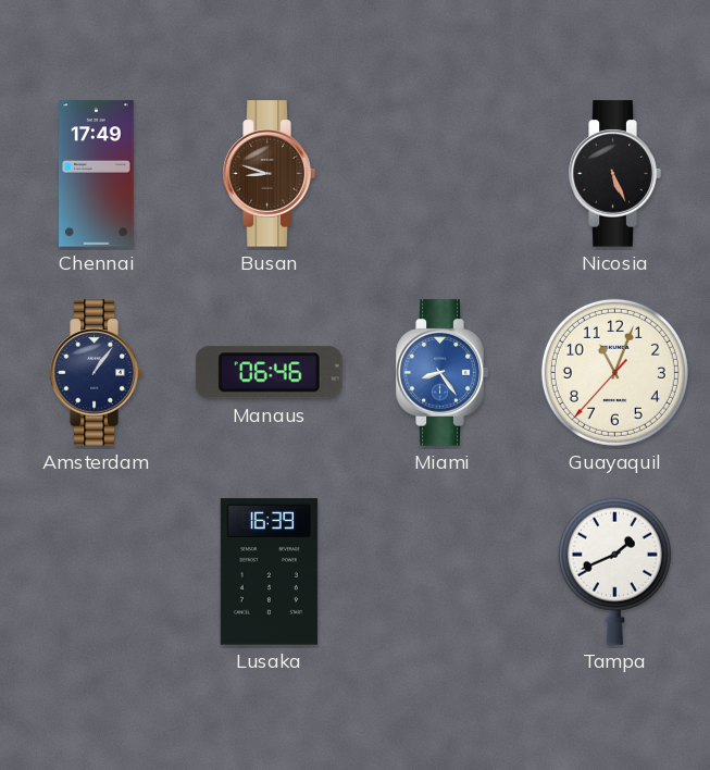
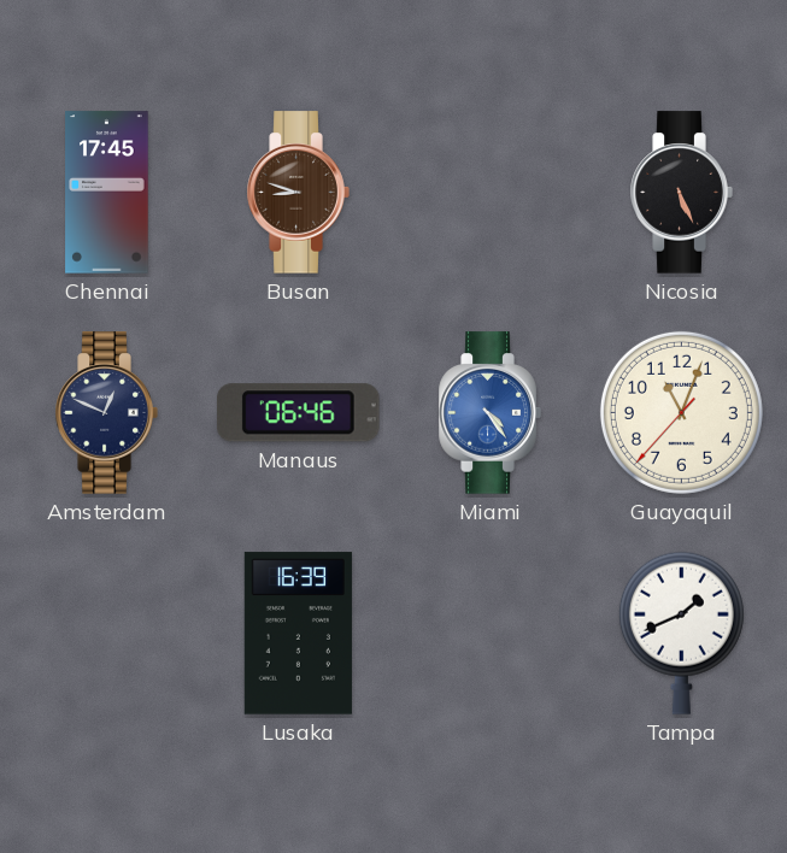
Chennai: 17:49 -> 17:45
Amsterdam: 1:06 -> 12:49
Miami: 8:24 -> 4:24
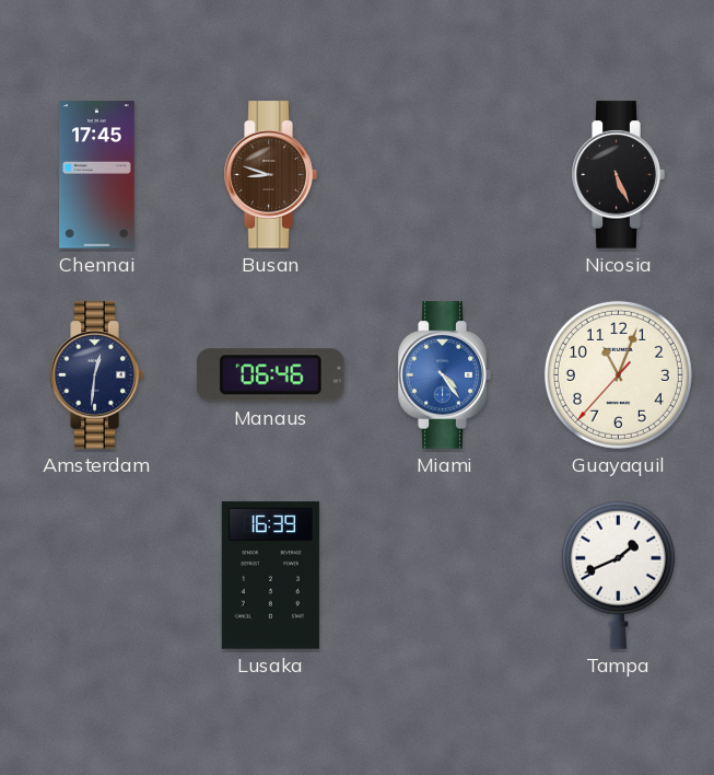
Amsterdam: 12:49 -> 12:31
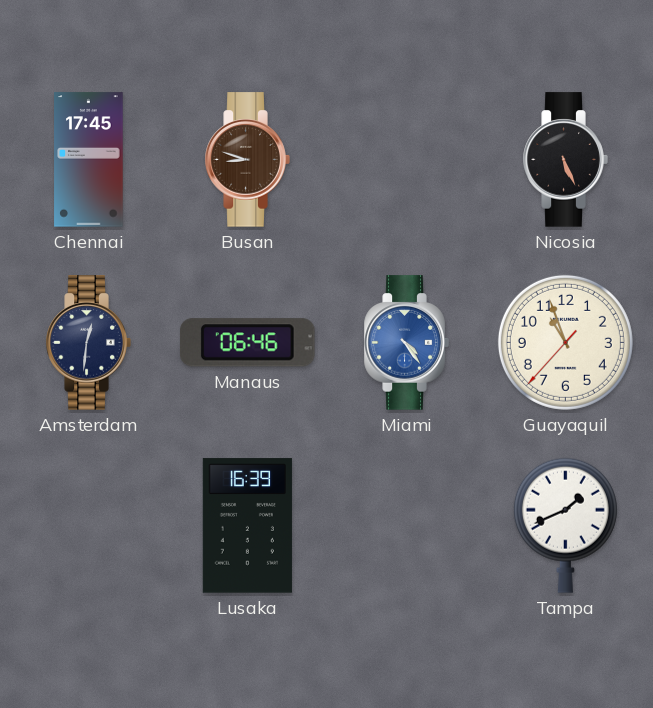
Guayaquil: 11:03 -> 10:56
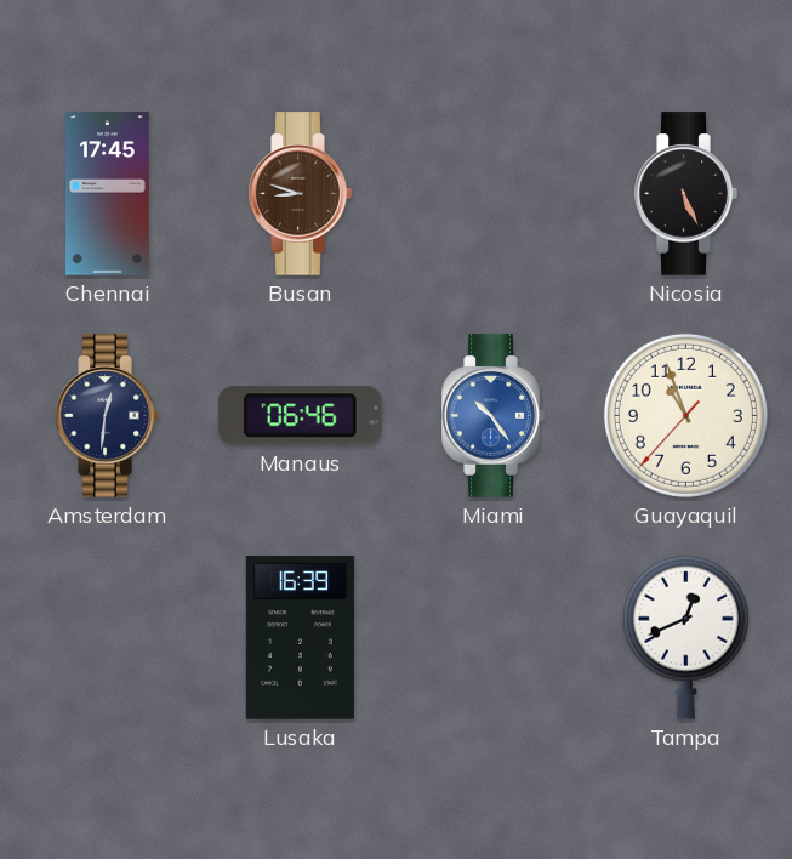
Miami: 4:24 -> 10:24
Tampa: 1:41 -> 12:41
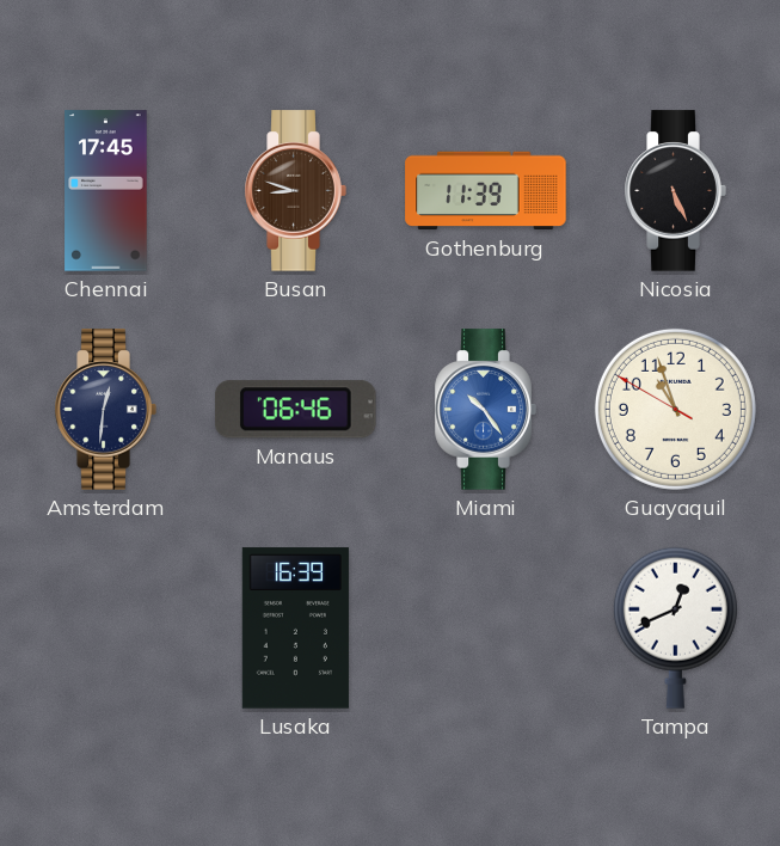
Gothenburg: none -> 11:39
Guayaquil: 10:56:37 -> 10:56:50
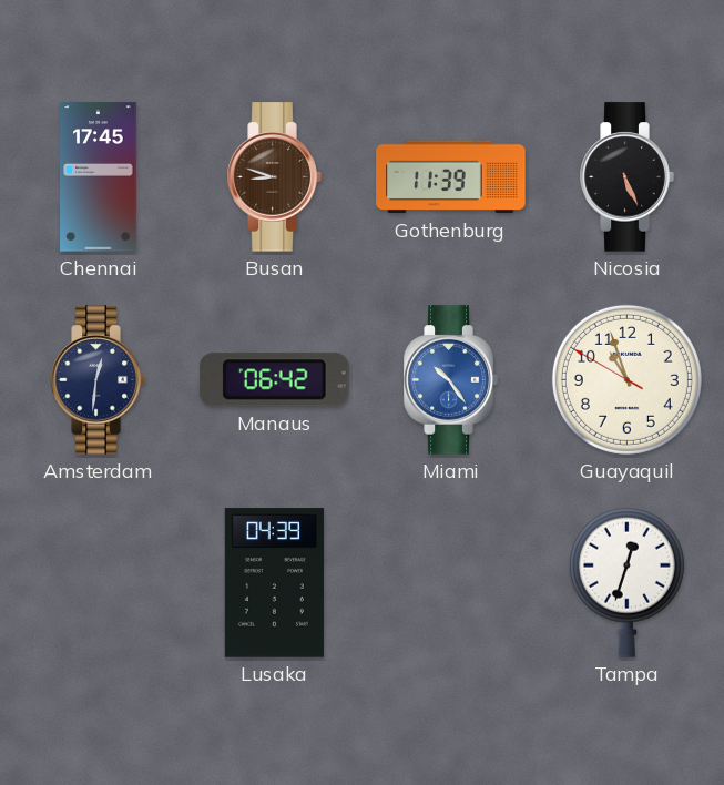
Manaus: 06:46 -> 06:42
Lusaka: 16:39 -> 04:39
Tampa: 12:41 -> 12:33
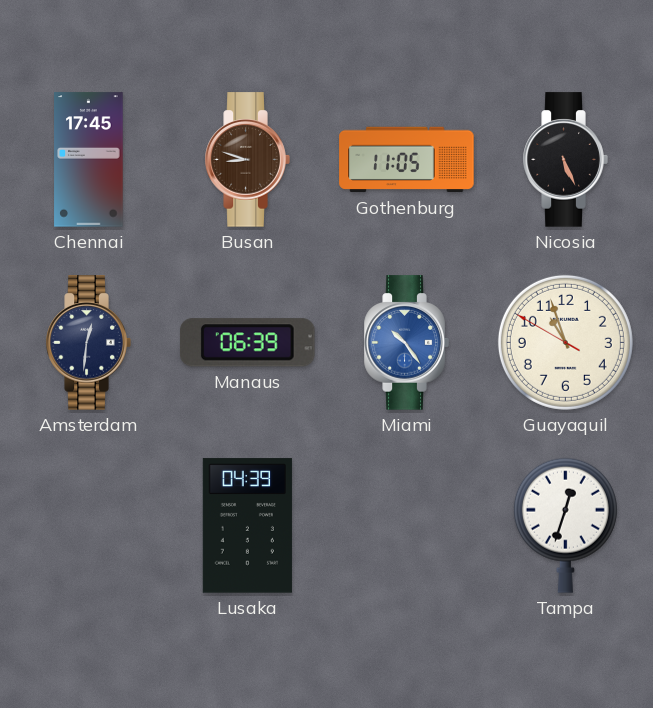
Gothenburg: 11:39 -> 11:05
Manaus: 06:42 -> 06:39
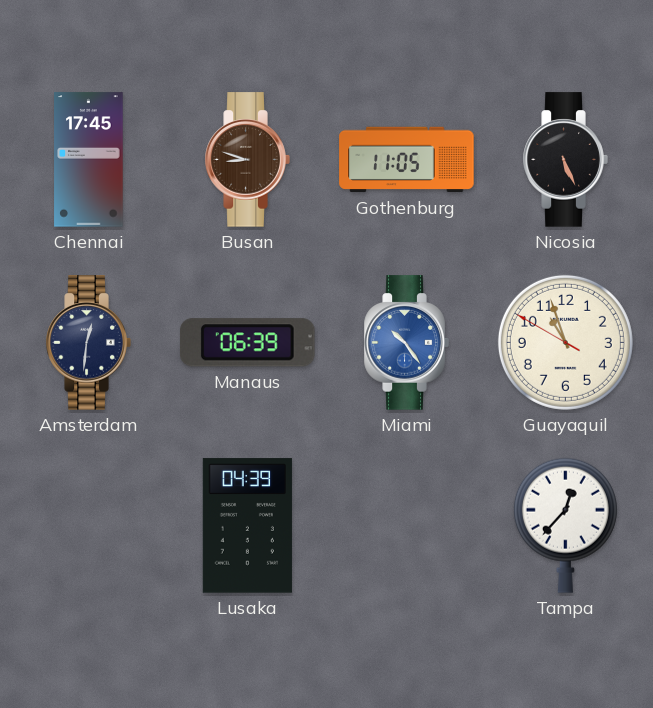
Tampa: 12:33 -> 12:37
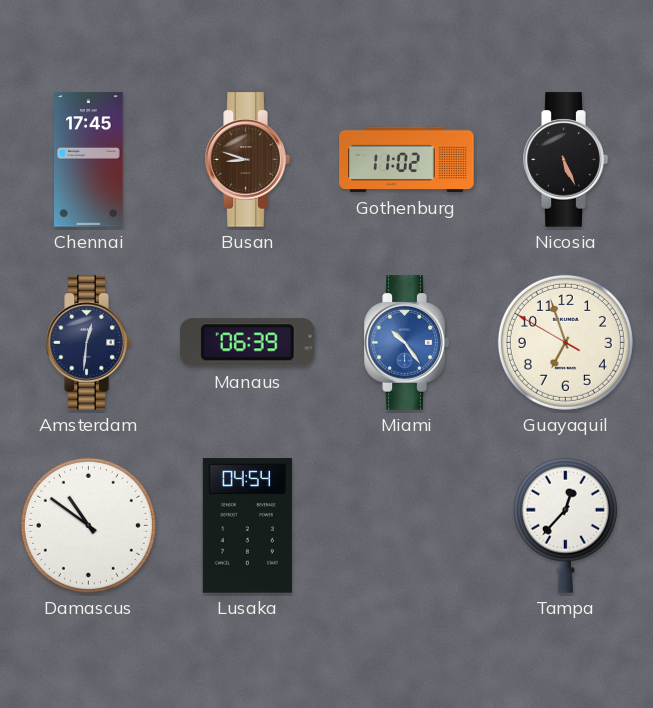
Gothenburg: 11:05 -> 11:02
Guayaquil: 10:56 -> 6:56
Damascus: none -> 10:51
Lusaka: 04:39 -> 04:54
